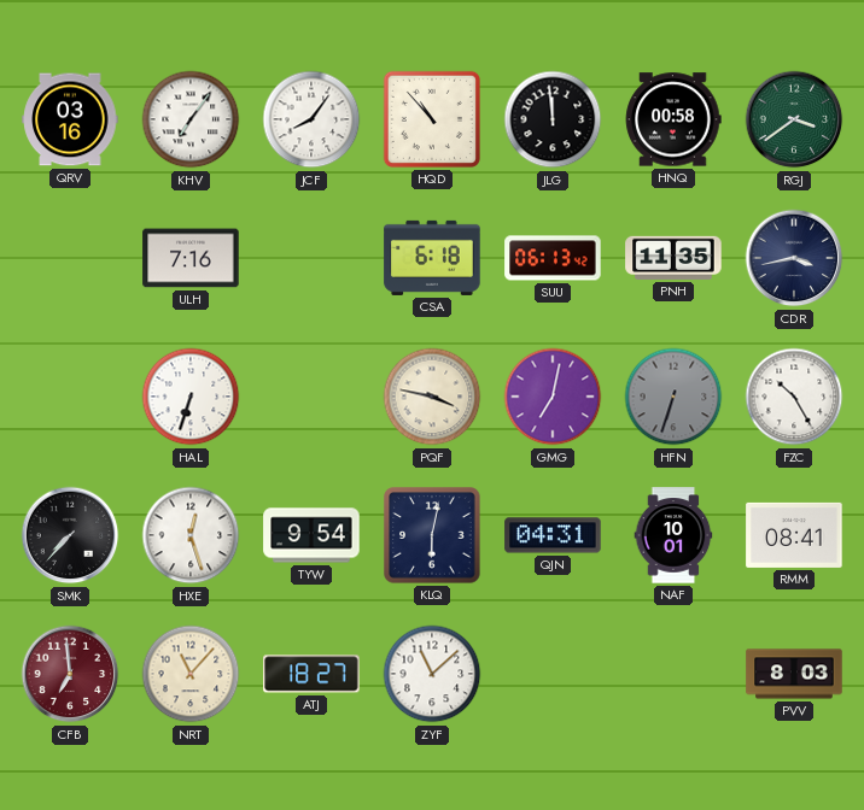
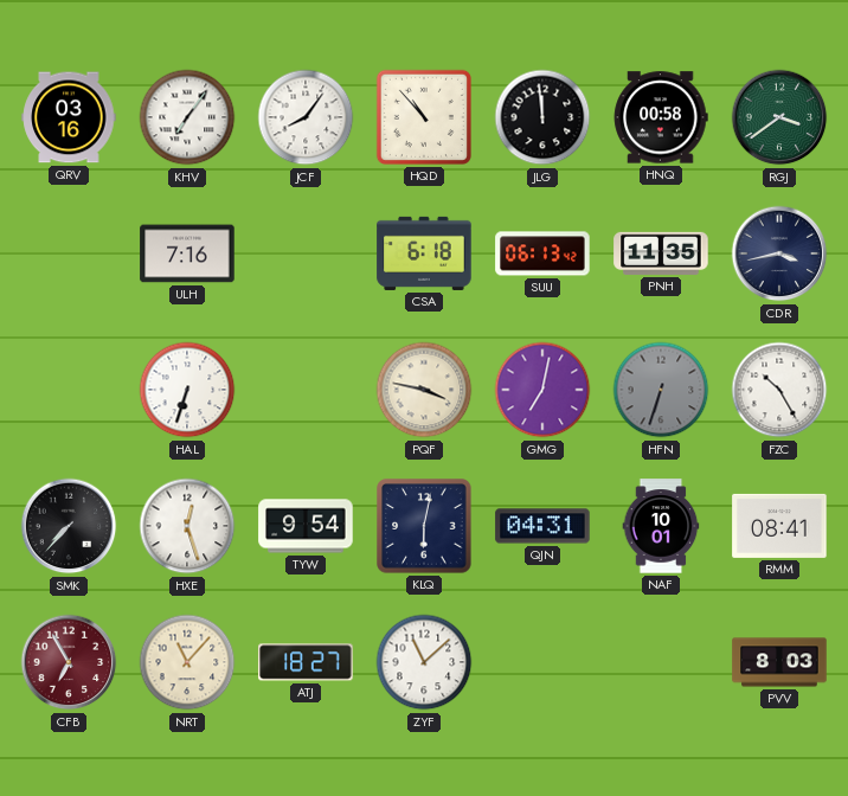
CFB: 6:59 -> 6:55
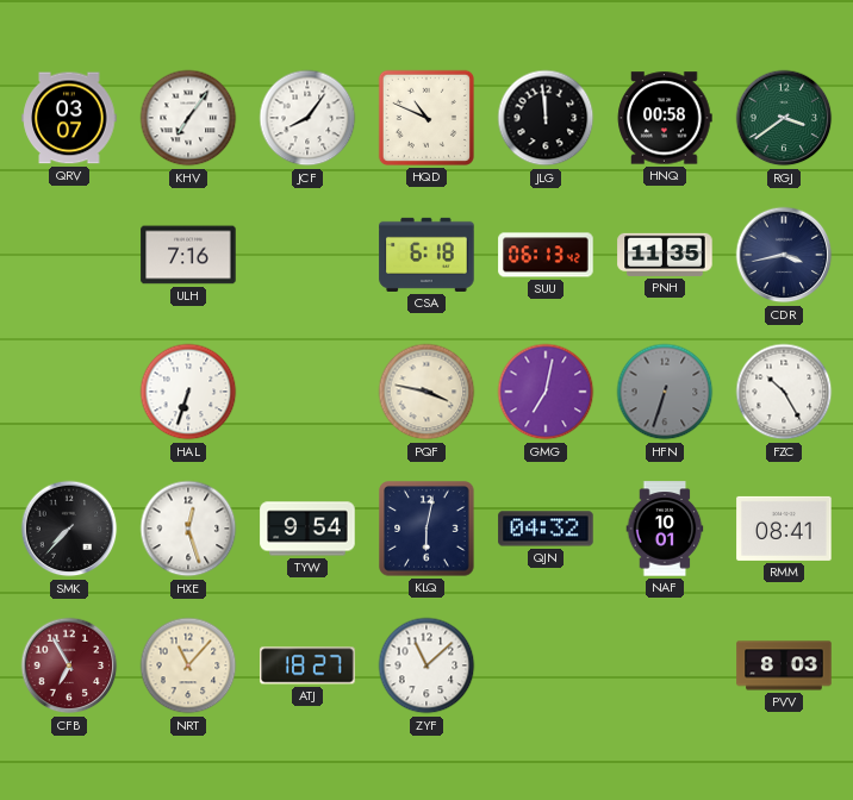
QRV: 03:16 -> 03:07
HQD: 10:53 -> 10:49
QJN: 04:31 -> 04:32
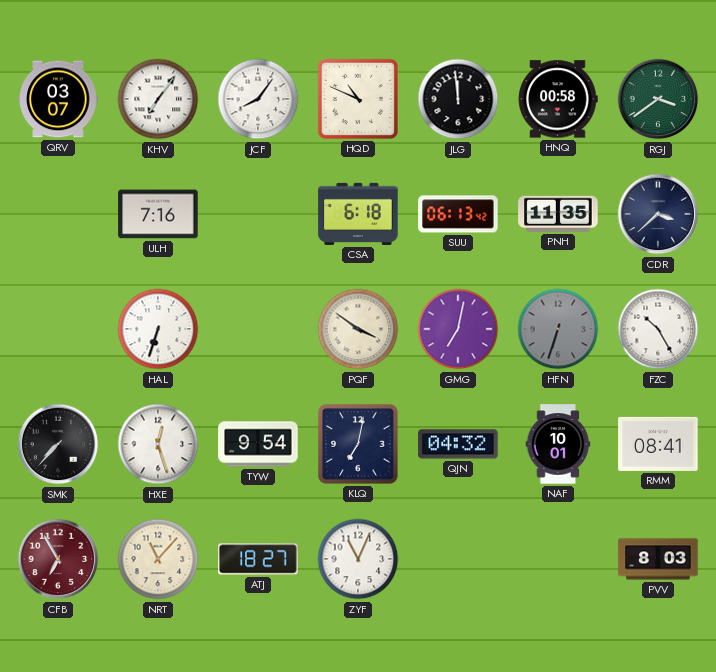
CDR: 3:43 -> 3:38
PQF: 3:47 -> 3:51
KLQ: 6:02 -> 7:02
ZYF: 11:08 -> 11:04
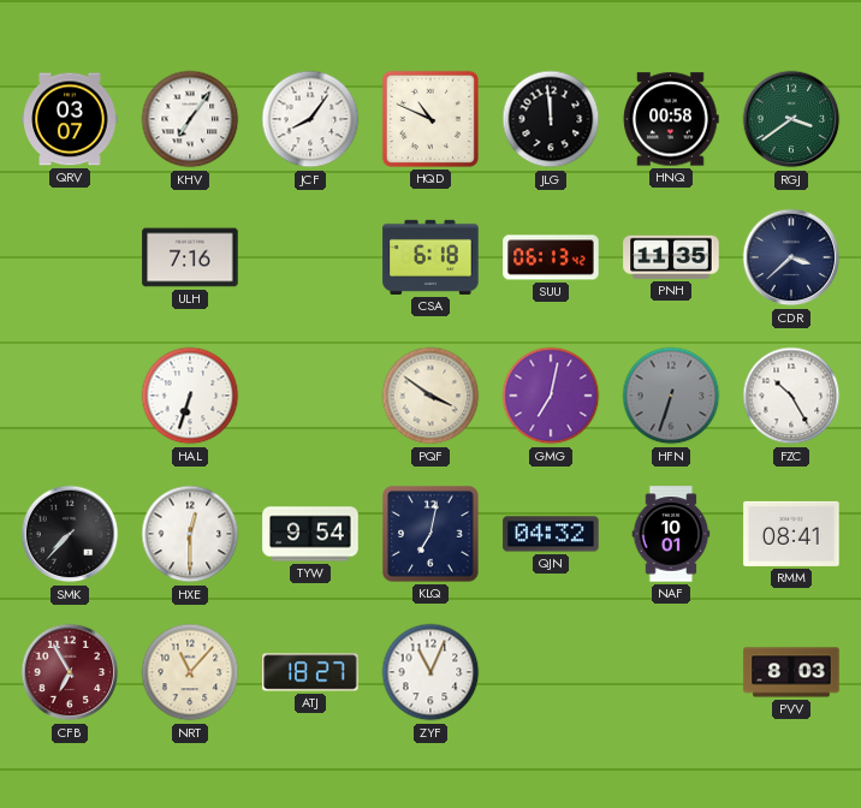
HXE: 12:27 -> 12:30
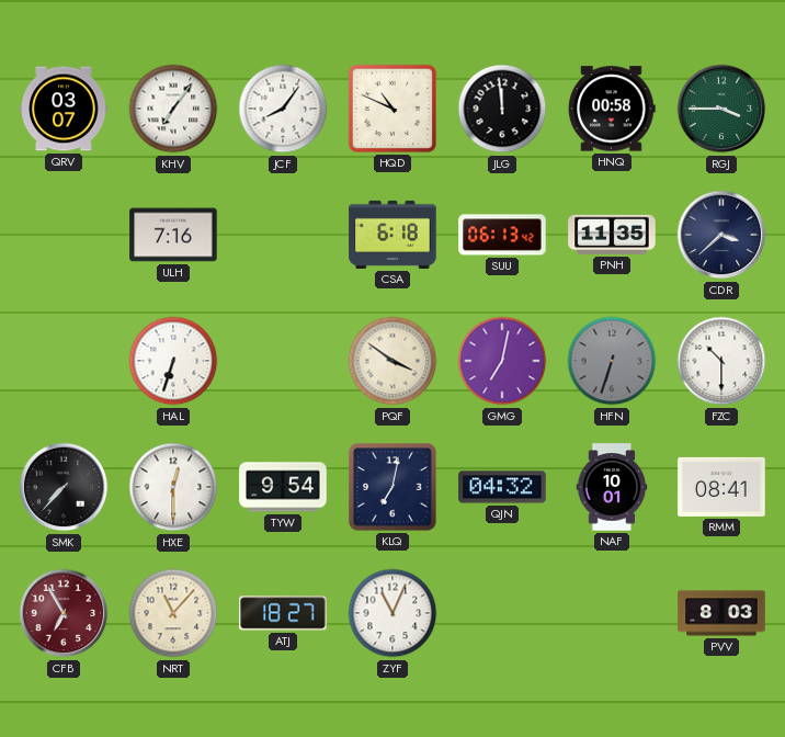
RGJ: 3:39 -> 3:45
FZC: 10:25 -> 10:30
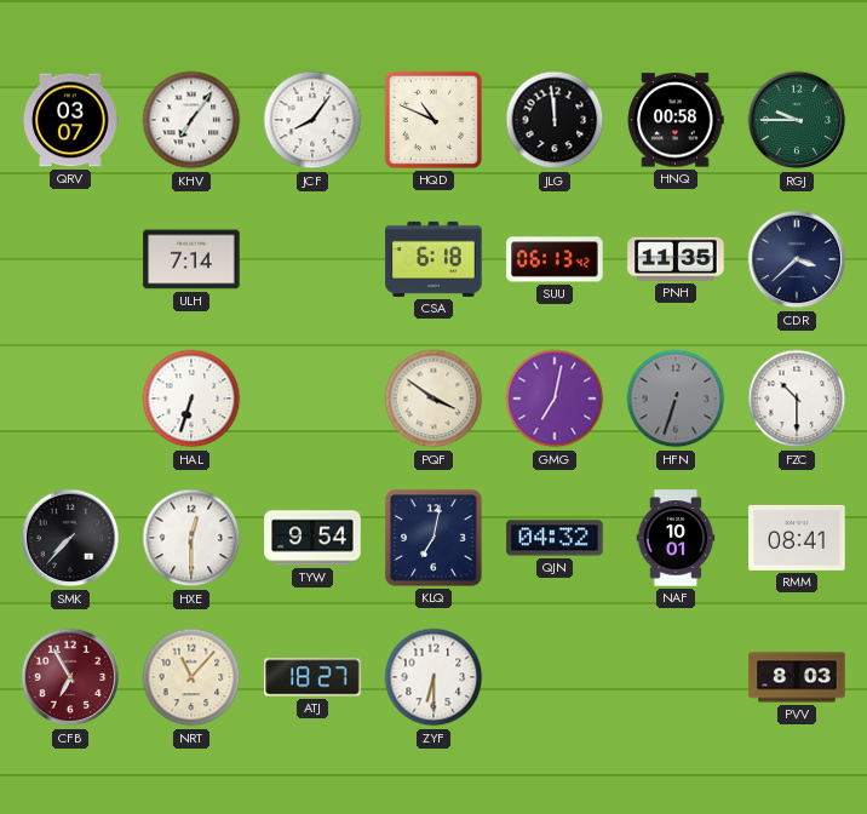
RGJ: 3:45 -> 9:45
ULH: 7:16 -> 7:14
ZYF: 11:04 -> 6:30
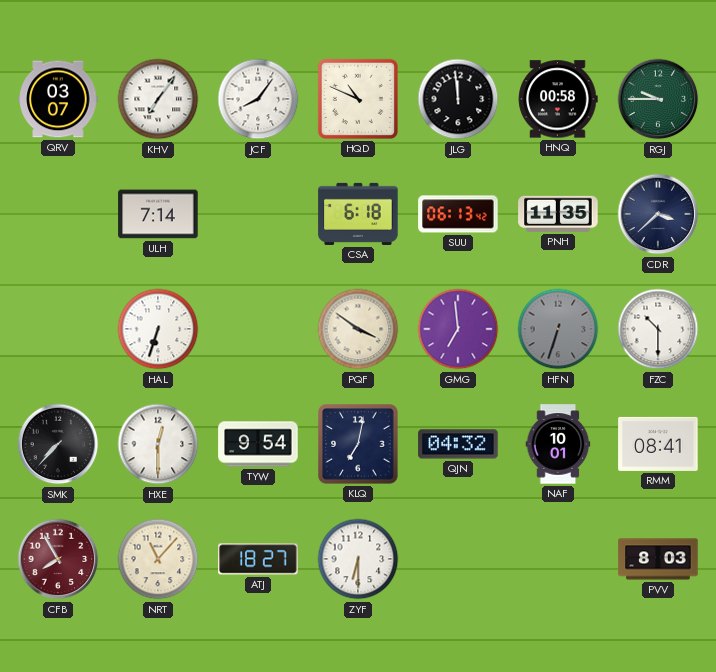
GMG: 7:02 -> 6:59
CFB: 6:55 -> 7:55
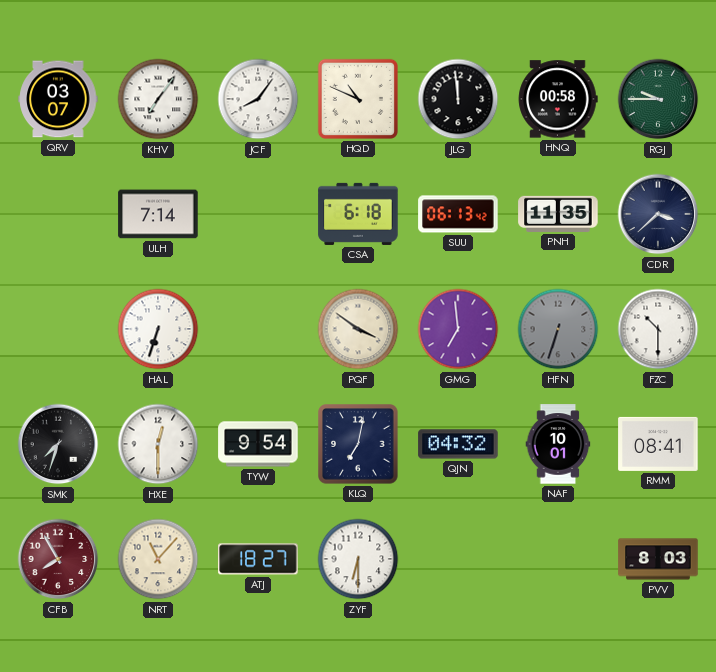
SMK: 7:37 -> 7:33
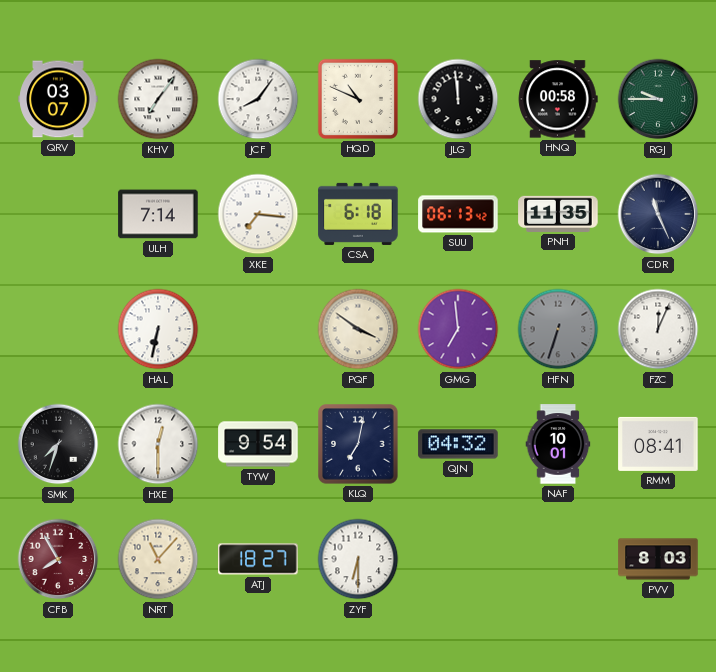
XKE: none -> 7:16
CDR: 3:38 -> 11:26
HAL: 6:33 -> 6:32
FZC: 10:30 -> 12:04
